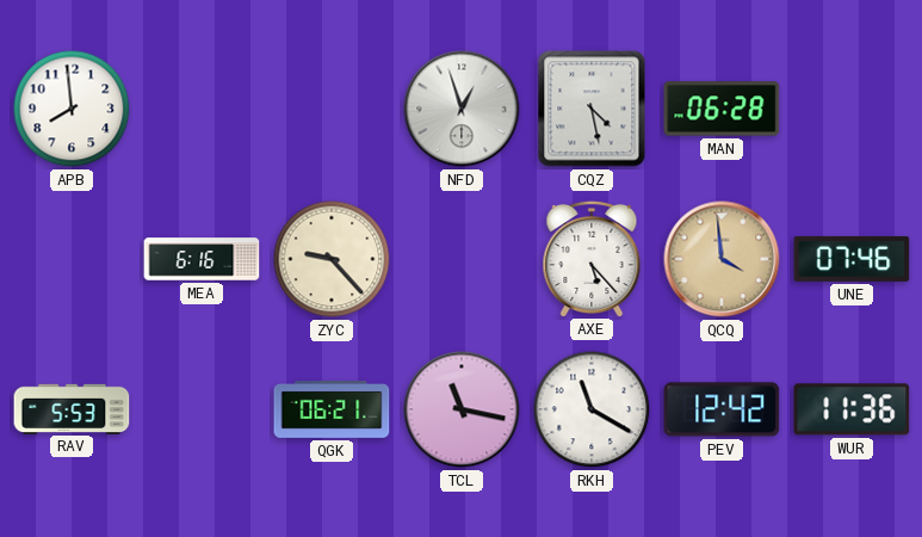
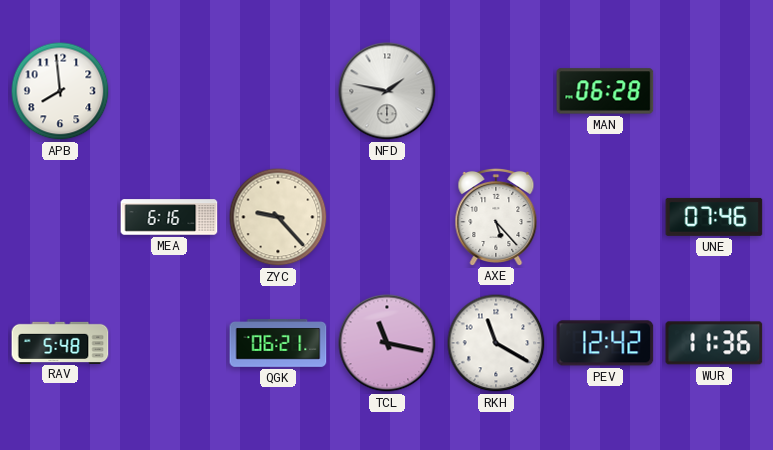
NFD: 12:57 -> 1:47
CQZ: 4:28 -> none
QCQ: 3:59 -> none
RAV: 5:53 -> 5:48
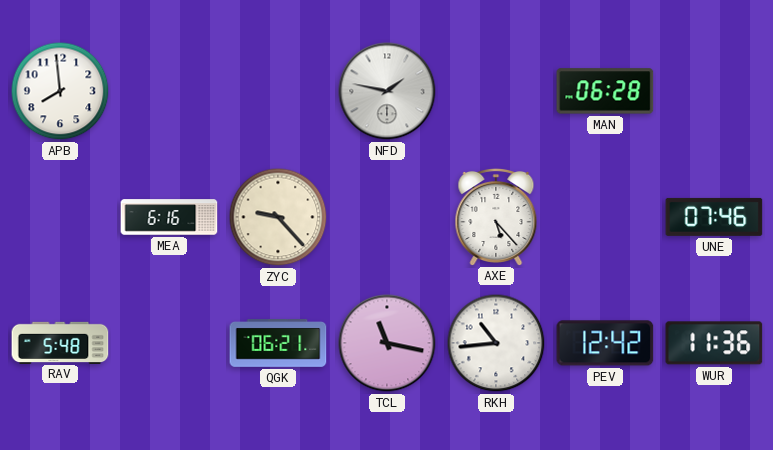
RKH: 11:20 -> 10:44
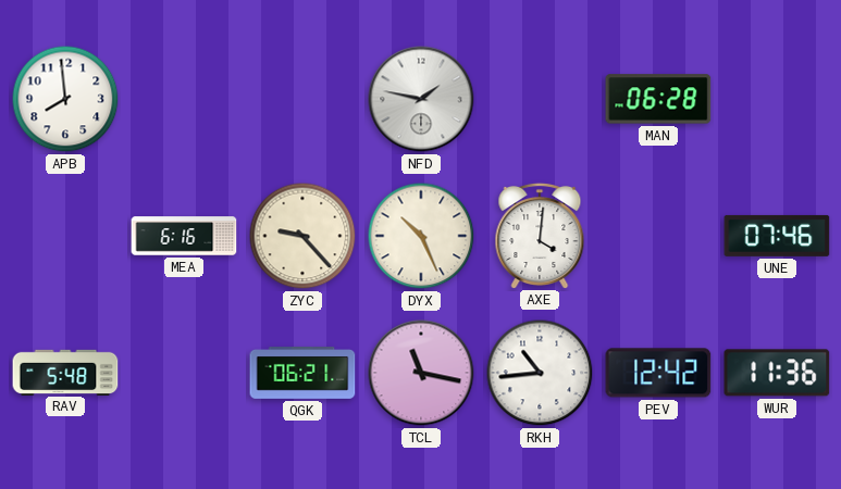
DYX: none -> 10:26
AXE: 5:23 -> 4:01
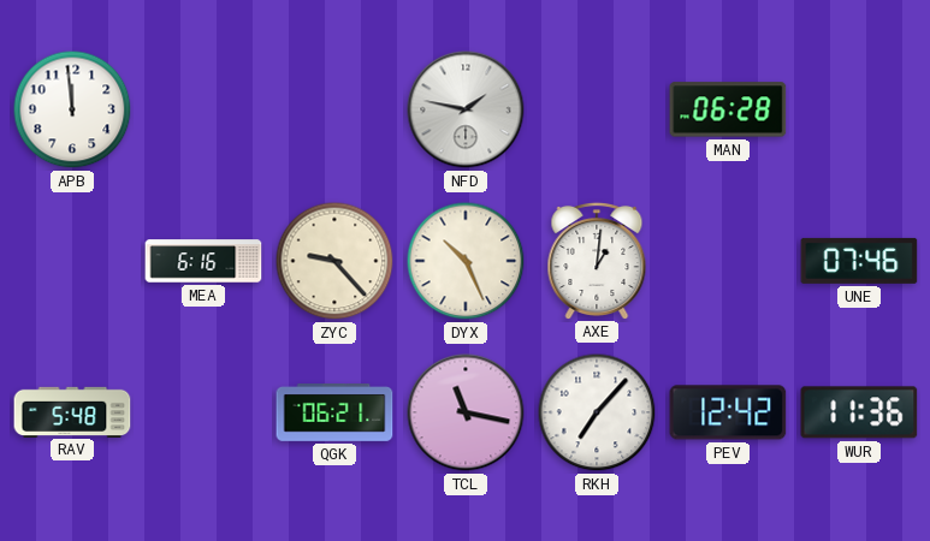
APB: 7:59 -> 11:59
AXE: 4:01 -> 1:01
RKH: 10:44 -> 7:07
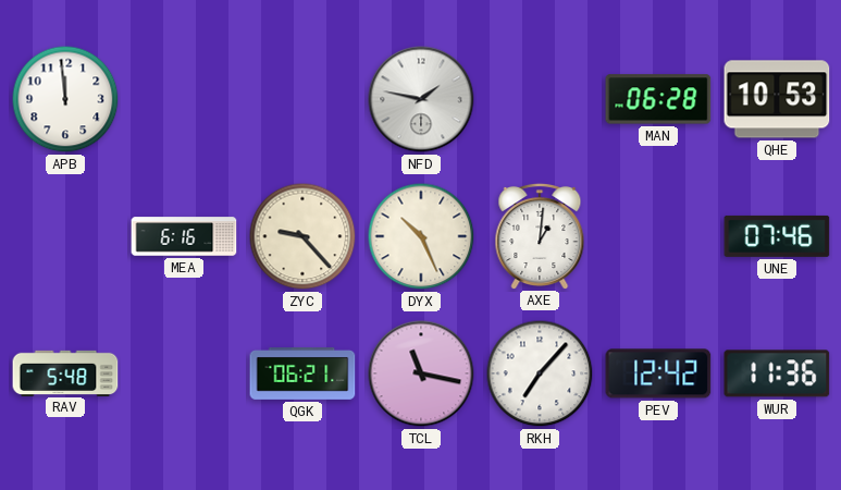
QHE: none -> 10:53
